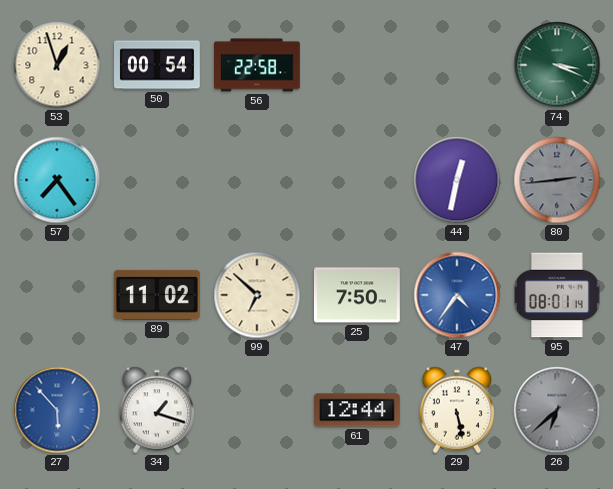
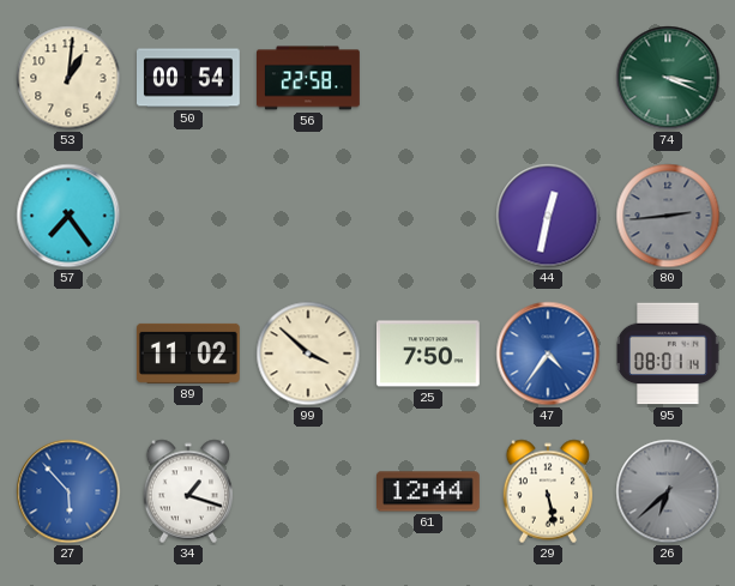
53: 12:57 -> 1:01
99: 6:52 -> 3:52
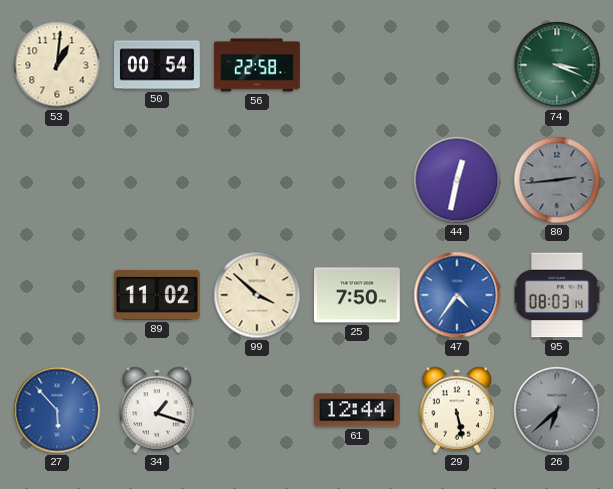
57: 7:24 -> none
95: 08:01 -> 08:03
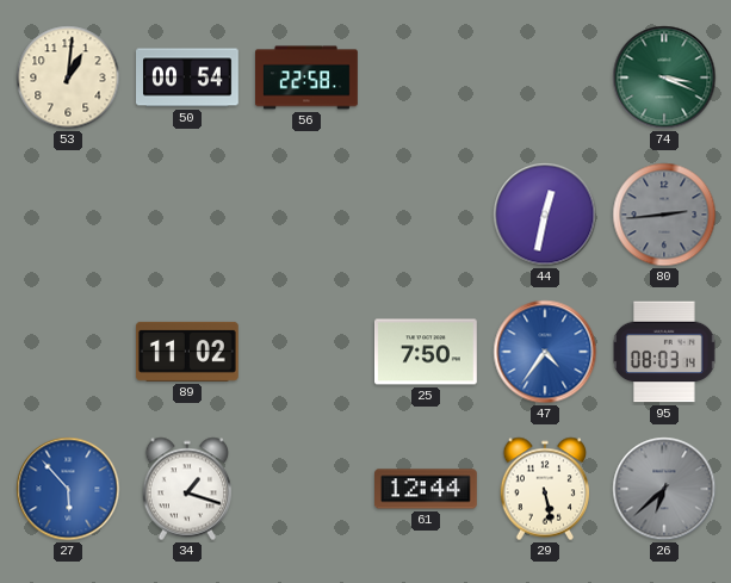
99: 3:52 -> none
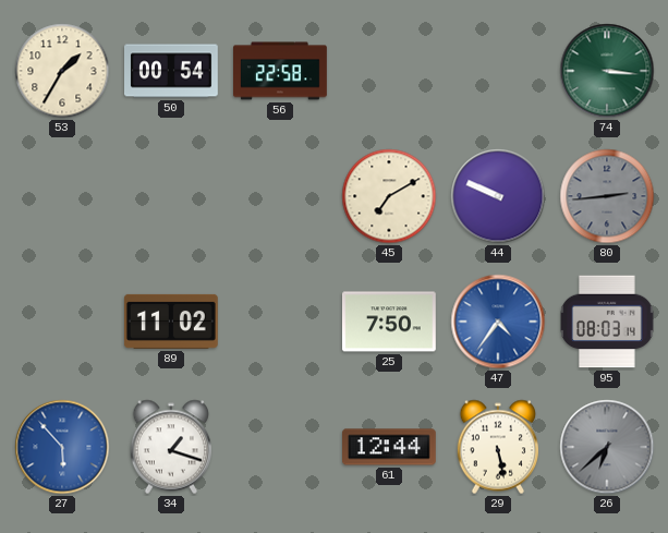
53: 1:01 -> 1:35
74: 3:19 -> 3:16
45: none -> 7:10
44: 12:32 -> 9:49
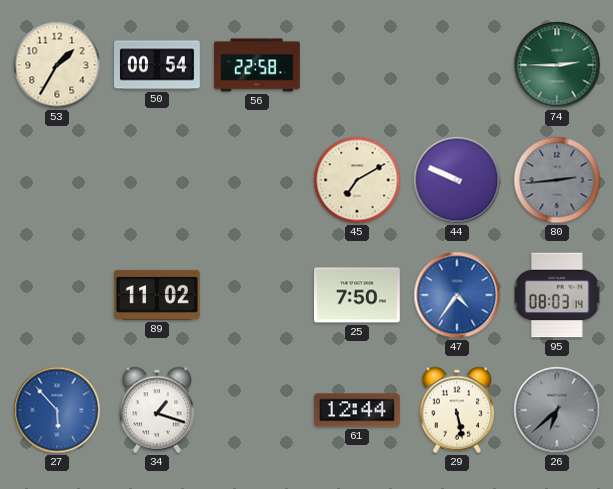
74: 3:16 -> 2:45
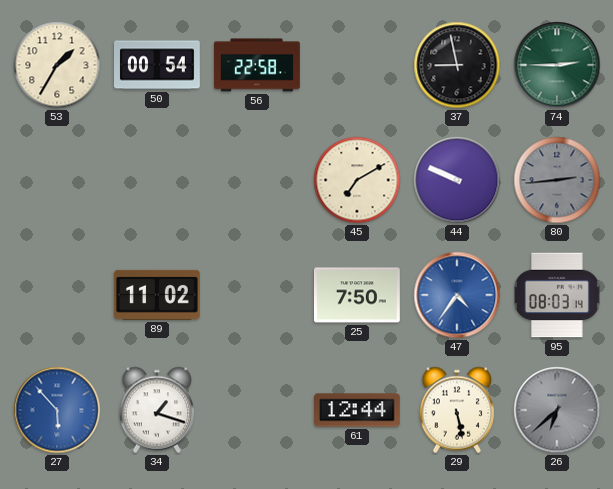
37: none -> 8:58
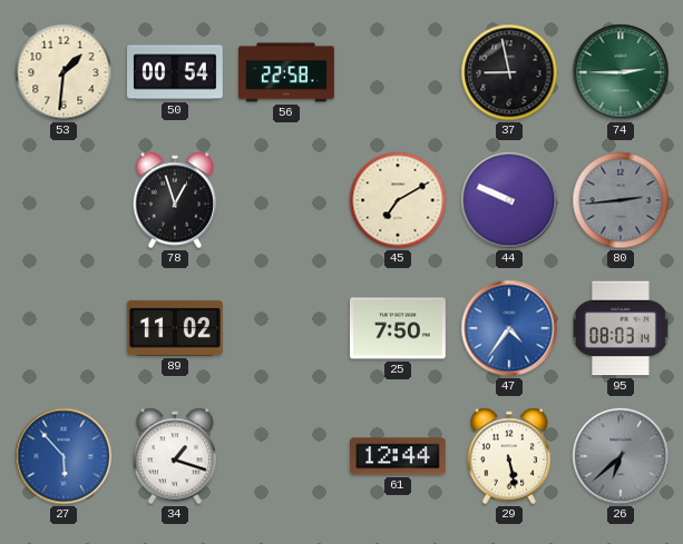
53: 1:35 -> 1:31
78: none -> 12:57
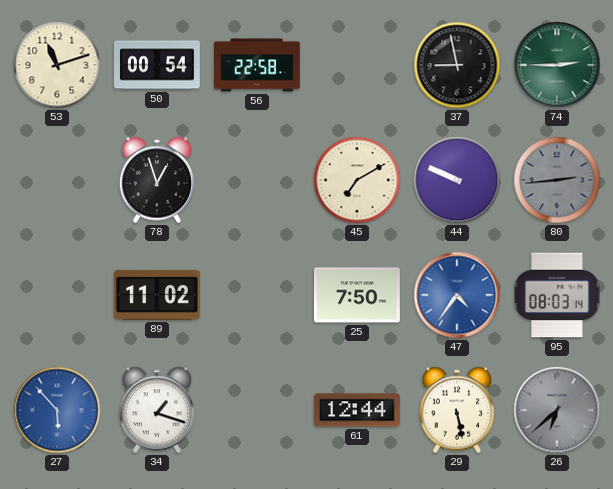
53: 1:31 -> 11:12
